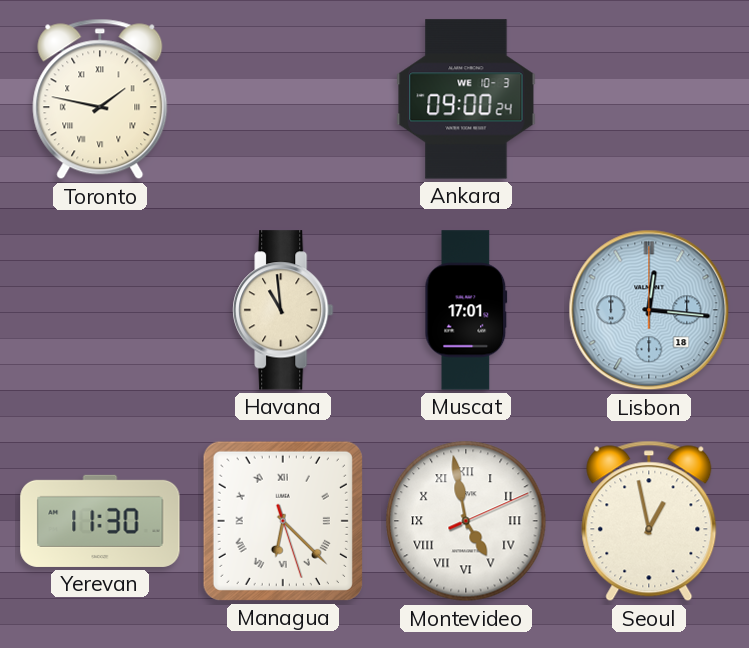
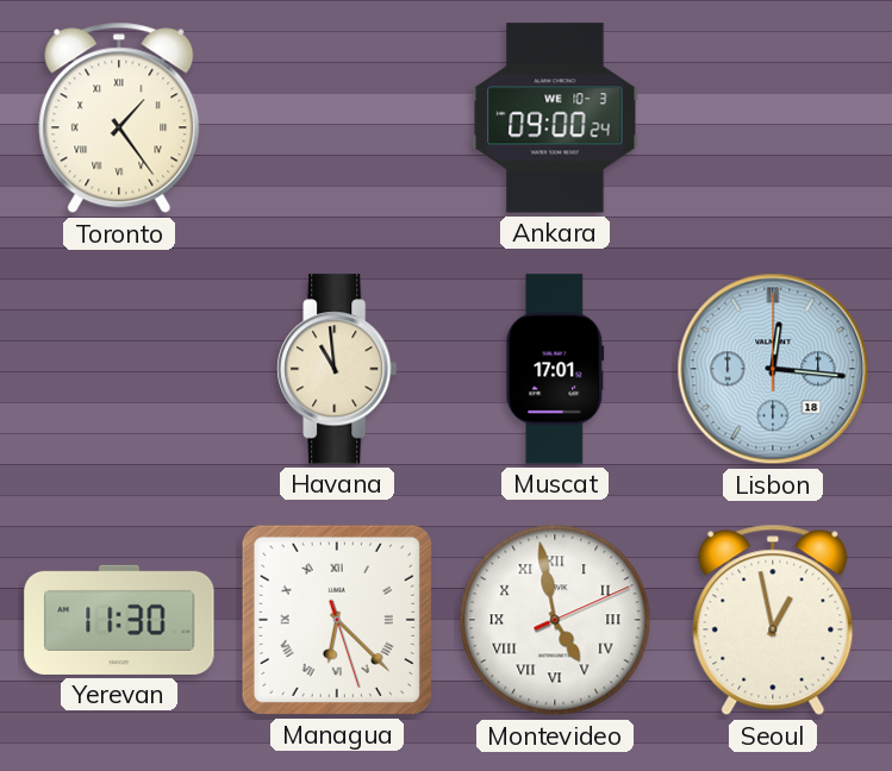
Toronto: 1:47 -> 1:24
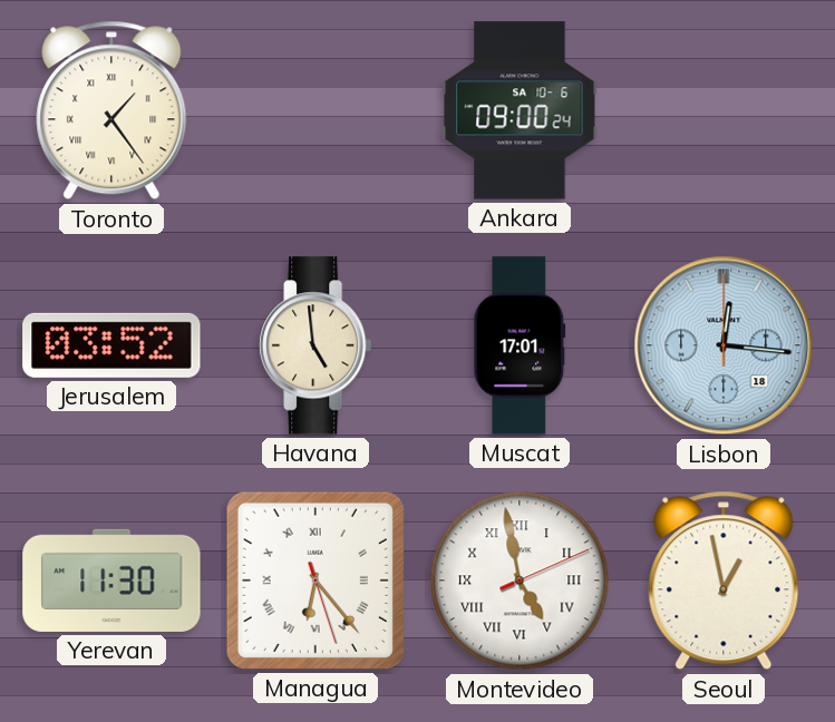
Ankara date: WE 10-3 -> SA 10-6
Jerusalem: none -> 03:52
Havana: 10:59 -> 4:59
Managua: 6:22 -> 6:23
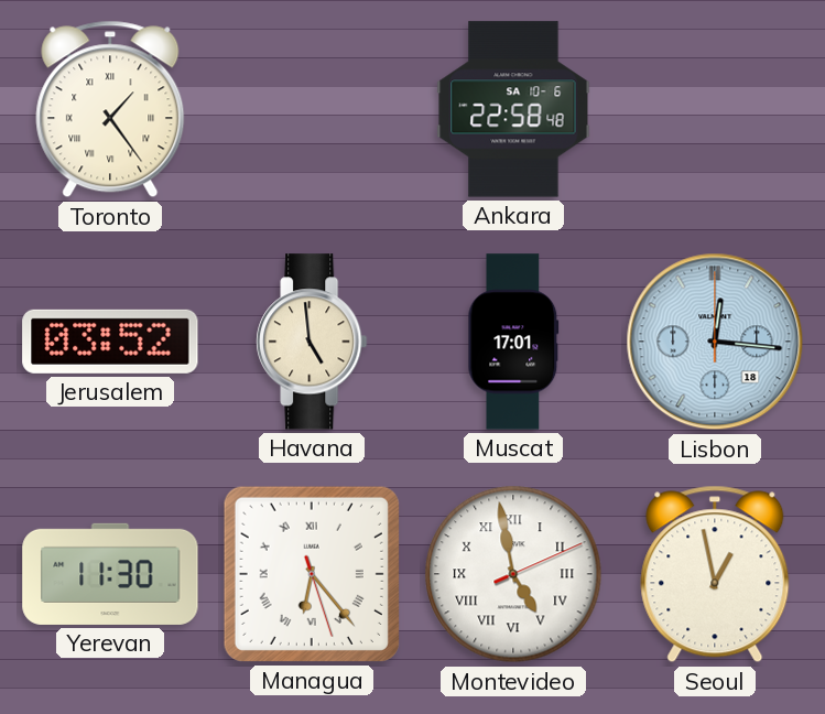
Ankara: 09:00 -> 22:58
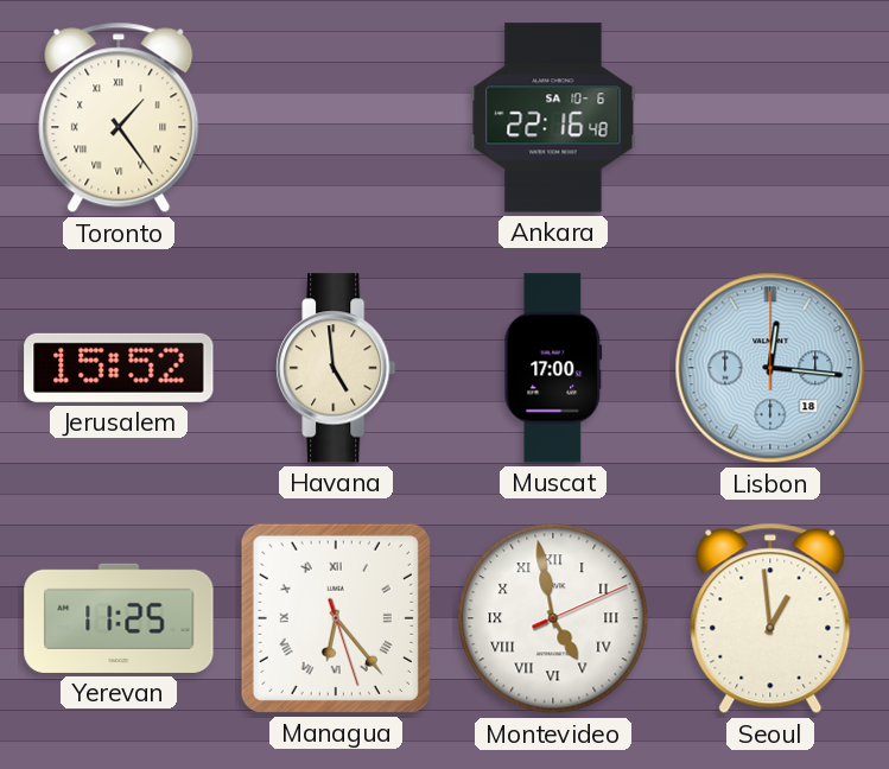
Ankara: 22:58 -> 22:16
Jerusalem: 03:52 -> 15:52
Muscat: 17:01 -> 17:00
Yerevan: 11:30 -> 11:25
Seoul: 12:58 -> 12:59
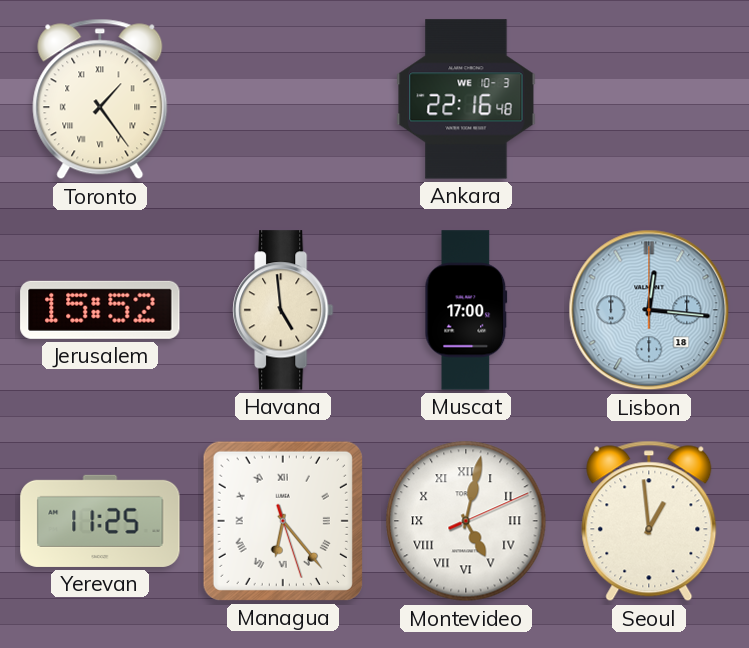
Ankara date: SA 10-6 -> WE 10-3
Montevideo: 4:58 -> 5:02
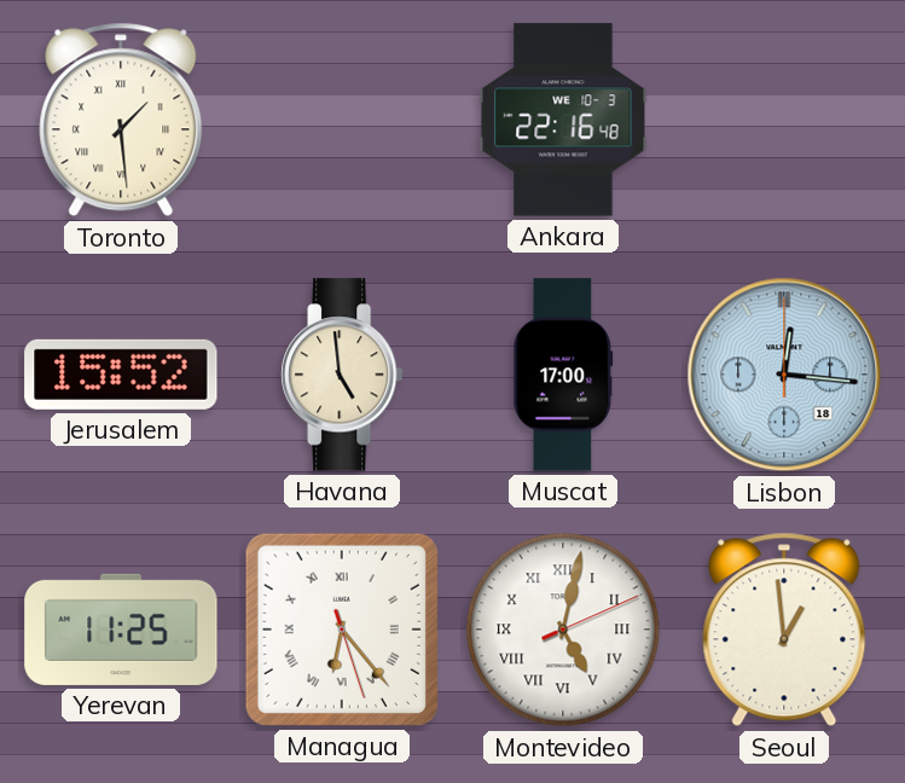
Toronto: 1:24 -> 1:29
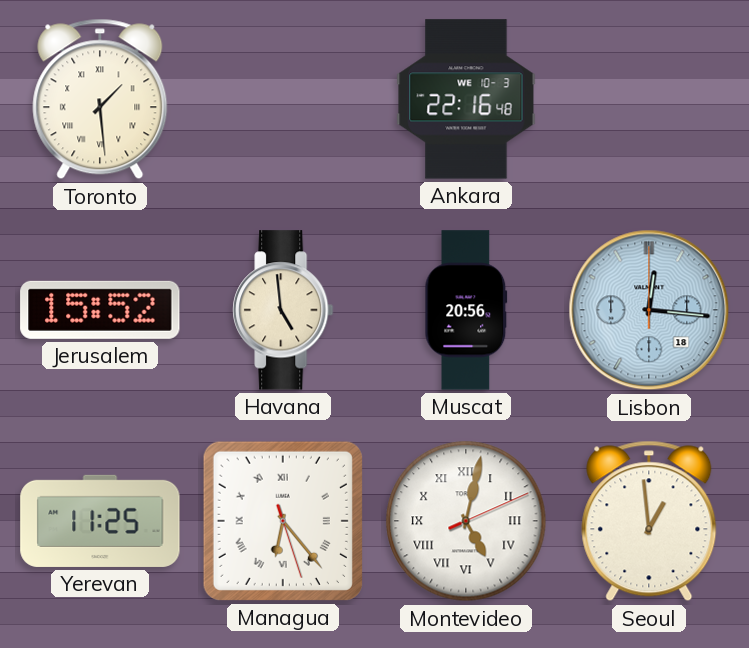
Muscat: 17:00 -> 20:56
